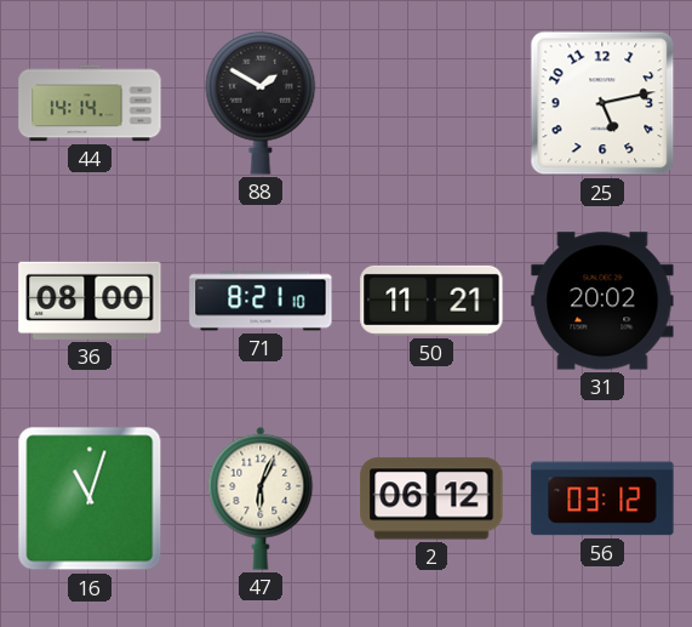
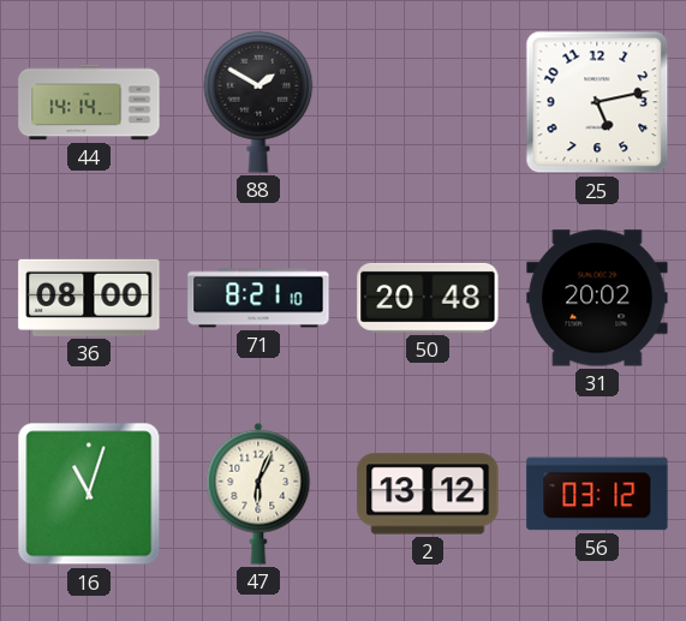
50: 11:21 -> 20:48
2: 06:12 -> 13:12
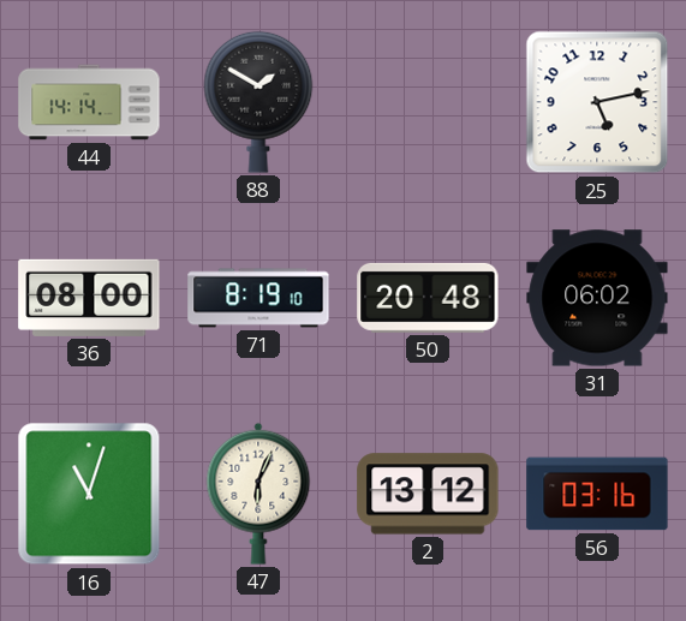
71: 8:21 -> 8:19
31: 20:02 -> 06:02
56: 03:12 -> 03:16
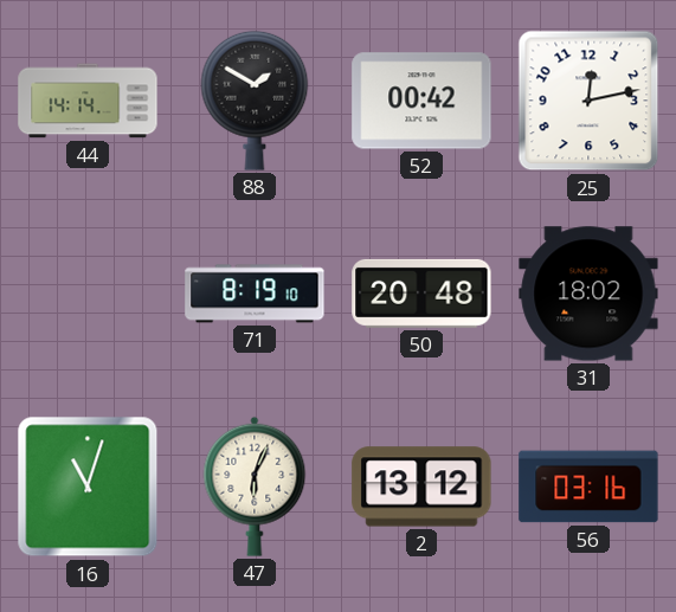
52: none -> 00:42
25: 5:13 -> 12:13
36: 08:00 -> none
31: 06:02 -> 18:02
